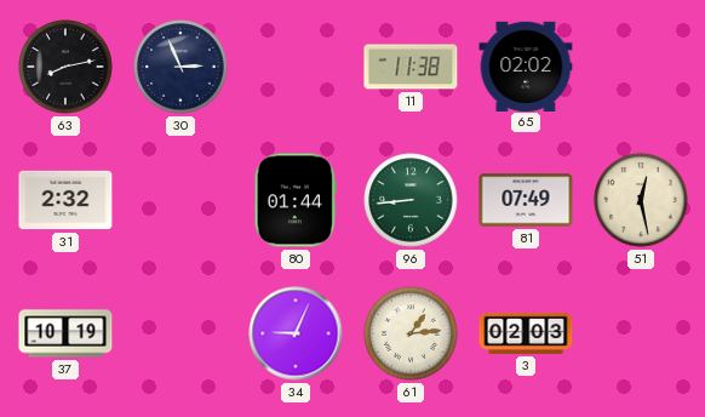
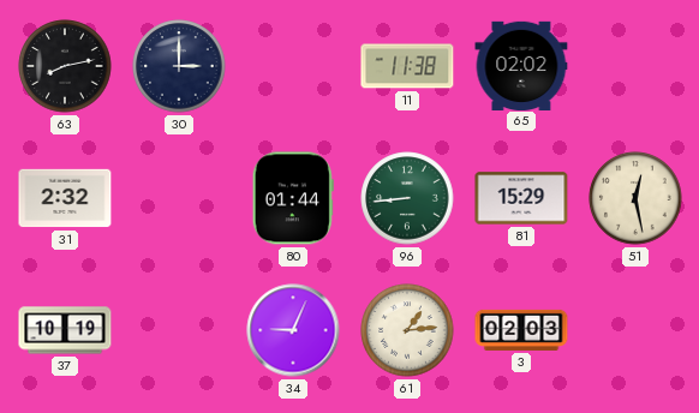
30: 2:56 -> 3:00
81: 07:49 -> 15:29
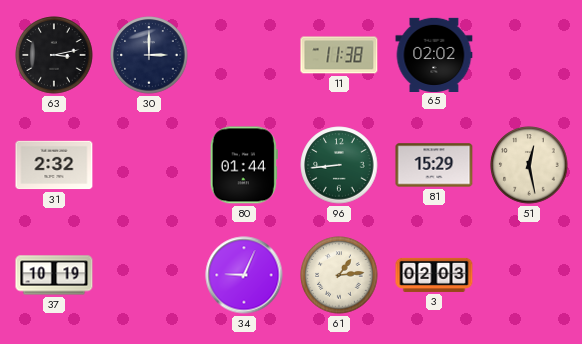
63: 8:13 -> 3:13
